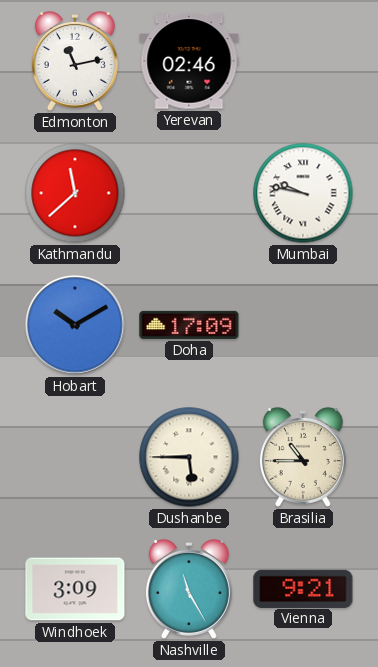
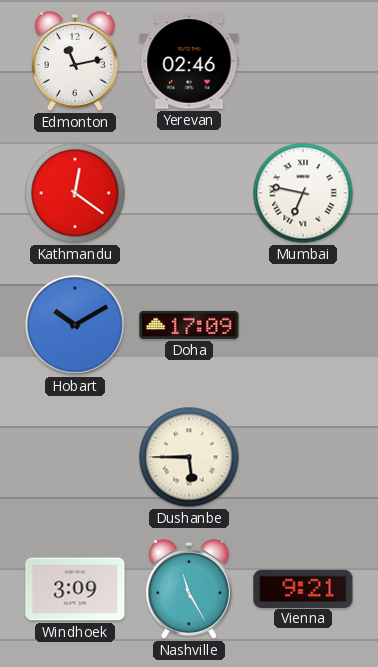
Kathmandu: 11:38 -> 12:21
Mumbai: 9:47 -> 6:47
Brasilia: 10:45 -> none
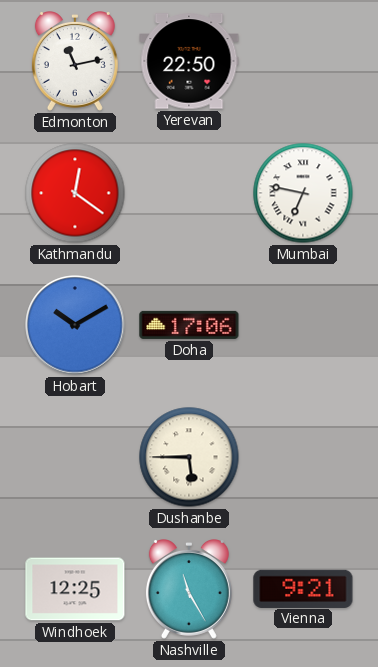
Yerevan: 02:46 -> 22:50
Doha: 17:09 -> 17:06
Windhoek: 3:09 -> 12:25
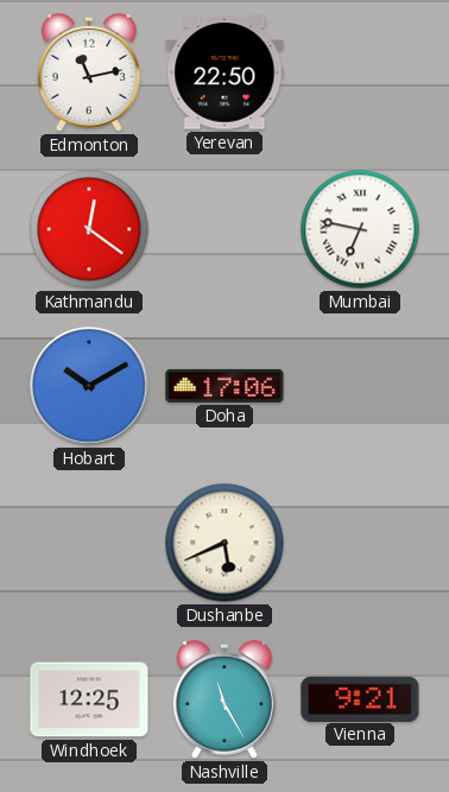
Dushanbe: 5:45 -> 5:41
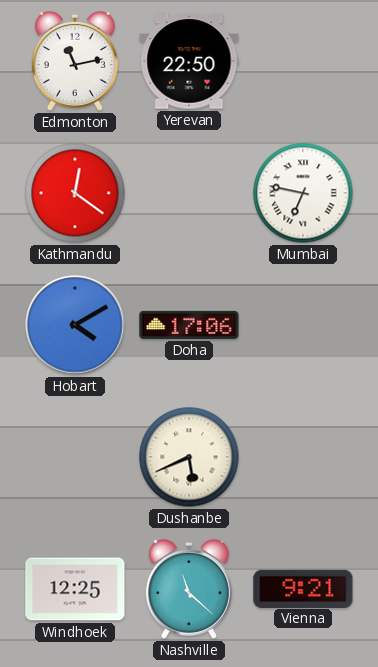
Hobart: 10:10 -> 4:10
Nashville: 11:25 -> 11:22
